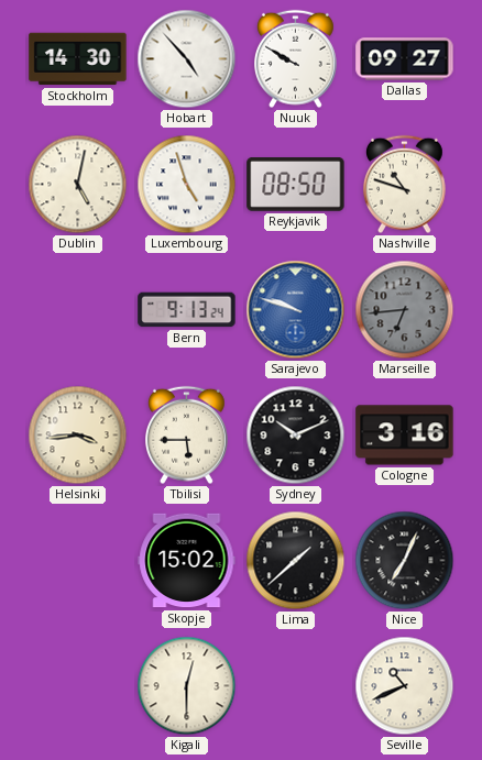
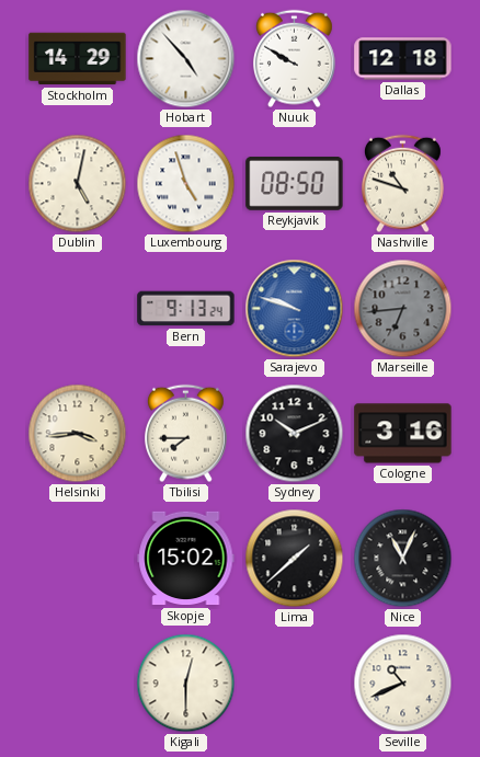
Stockholm: 14:30 -> 14:29
Dallas: 09:27 -> 12:18
Tbilisi: 5:45 -> 7:45
Nice: 7:04 -> 11:04
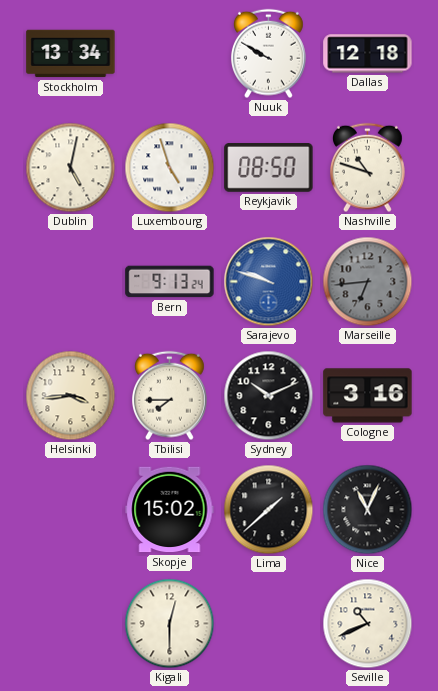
Stockholm: 14:29 -> 13:34
Hobart: 4:53 -> none
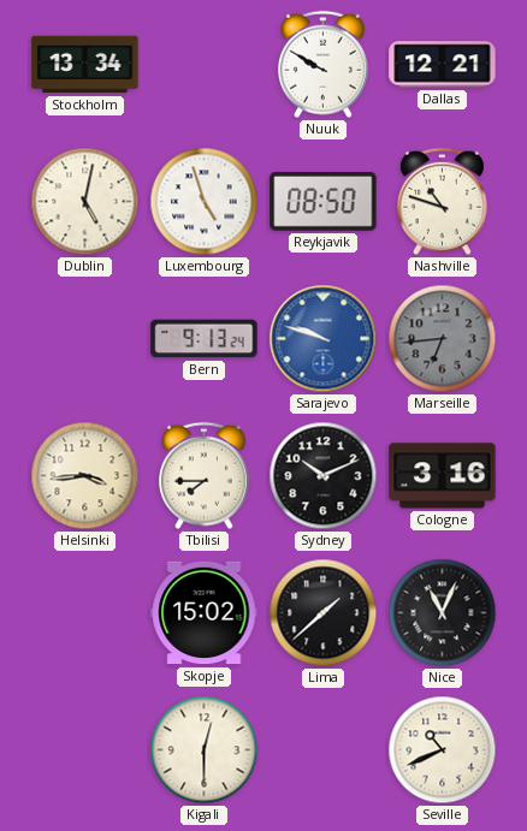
Dallas: 12:18 -> 12:21
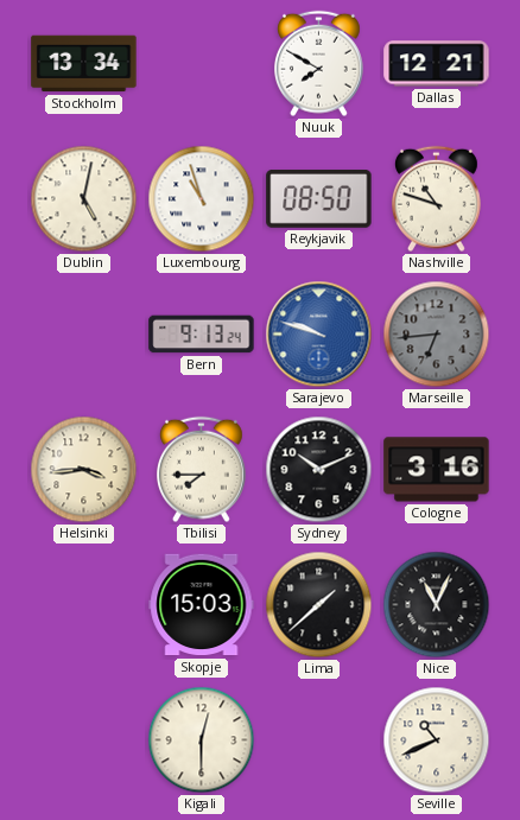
Nuuk: 9:50 -> 7:50
Luxembourg: 4:57 -> 10:57
Skopje: 15:02 -> 15:03
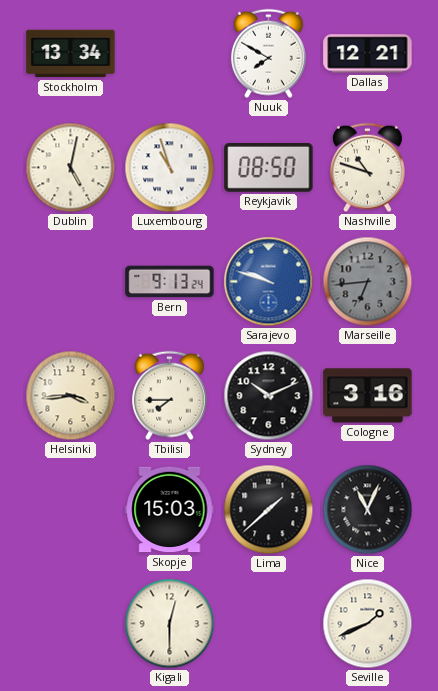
Seville: 10:41 -> 1:41
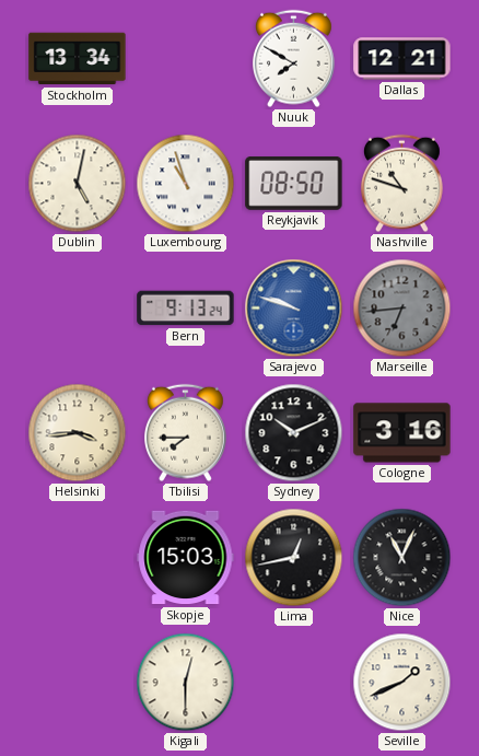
Lima: 1:38 -> 12:43
